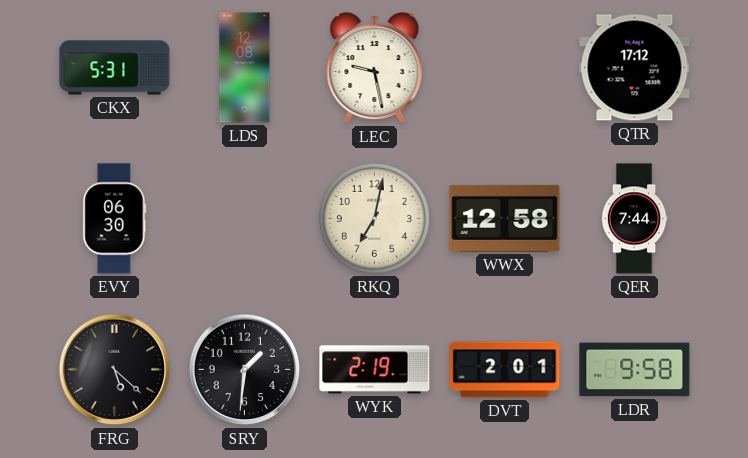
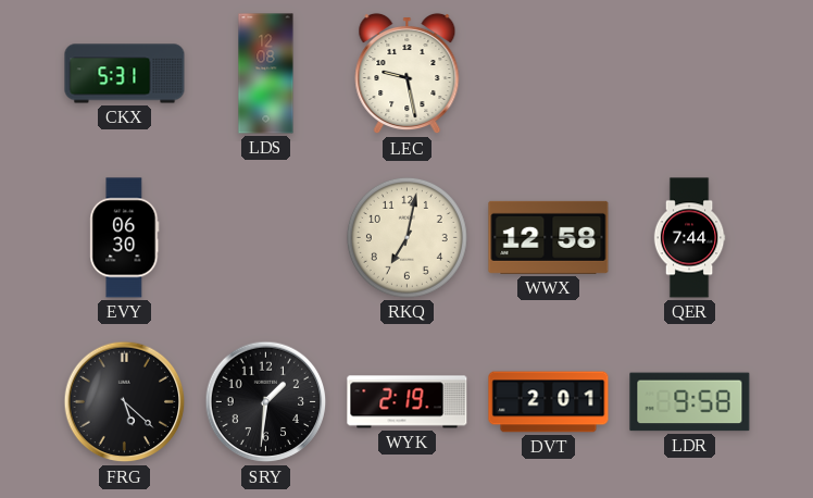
QTR: 17:12 -> none
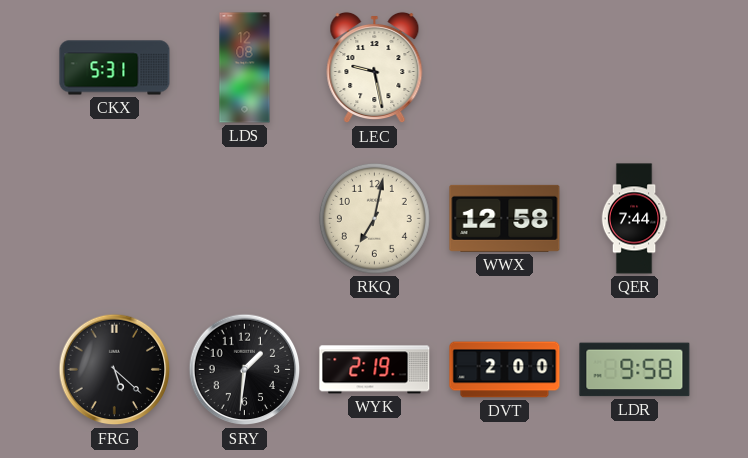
EVY: 06:30 -> none
DVT: 2:01 -> 2:00
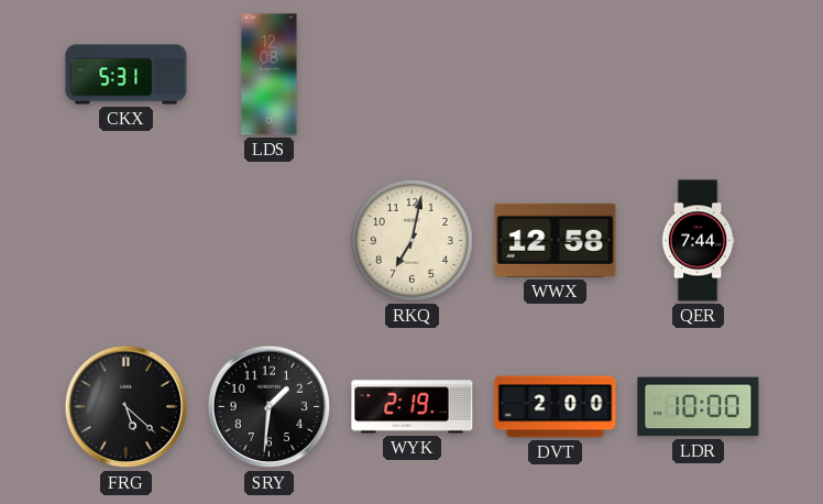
LEC: 9:28 -> none
LDR: 9:58 -> 10:00
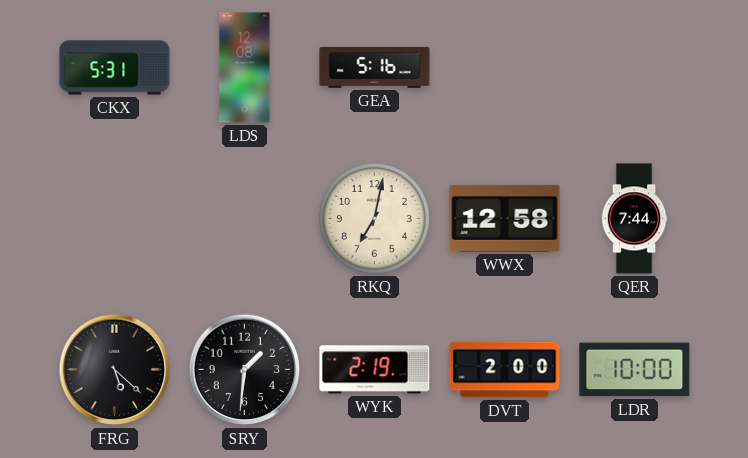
GEA: none -> 5:16
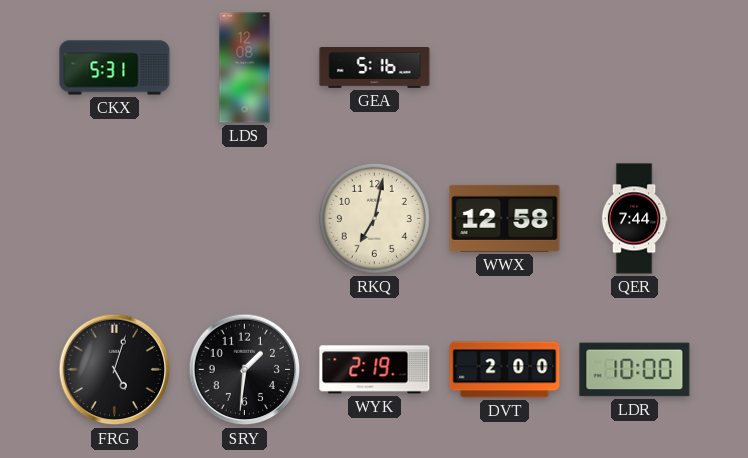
FRG: 5:22 -> 5:03
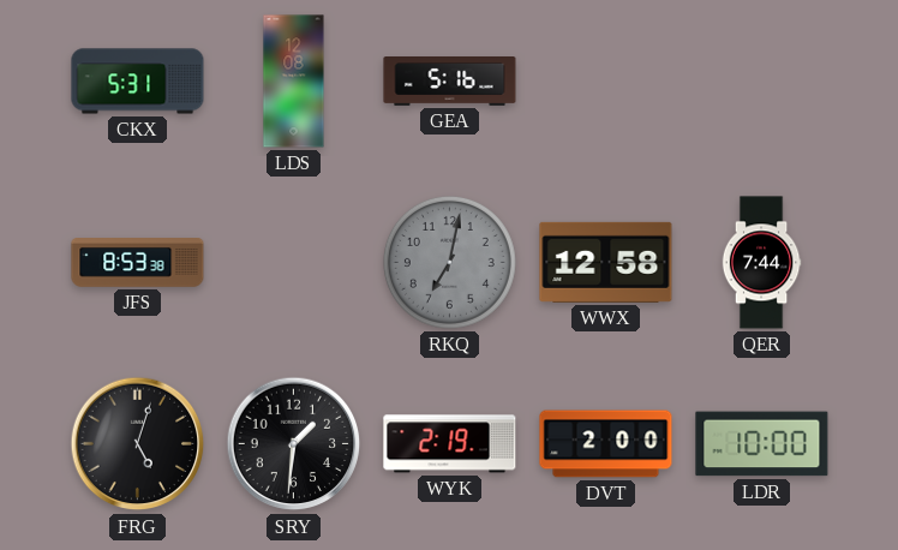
JFS: none -> 8:53
RKQ dial: cream -> grey
